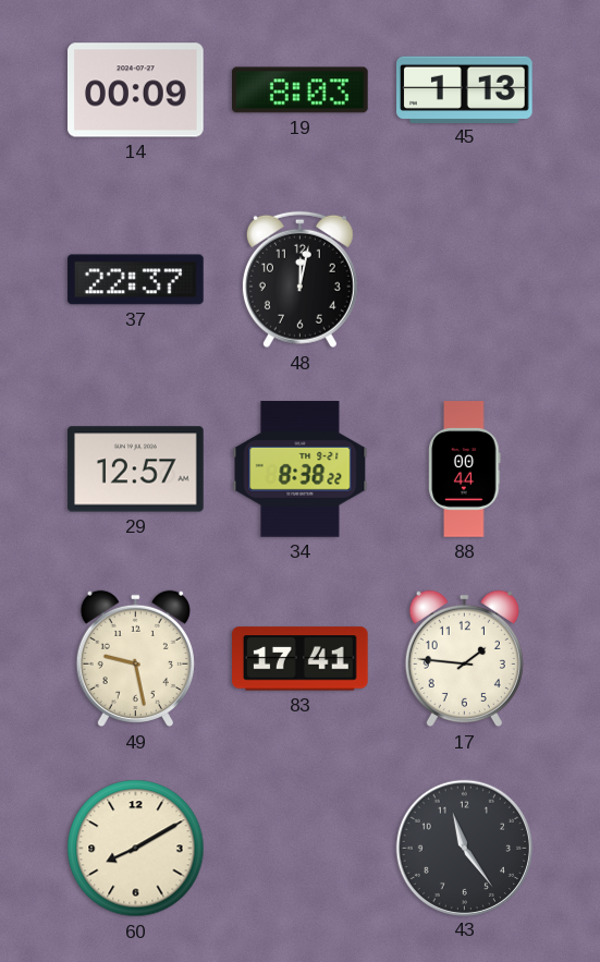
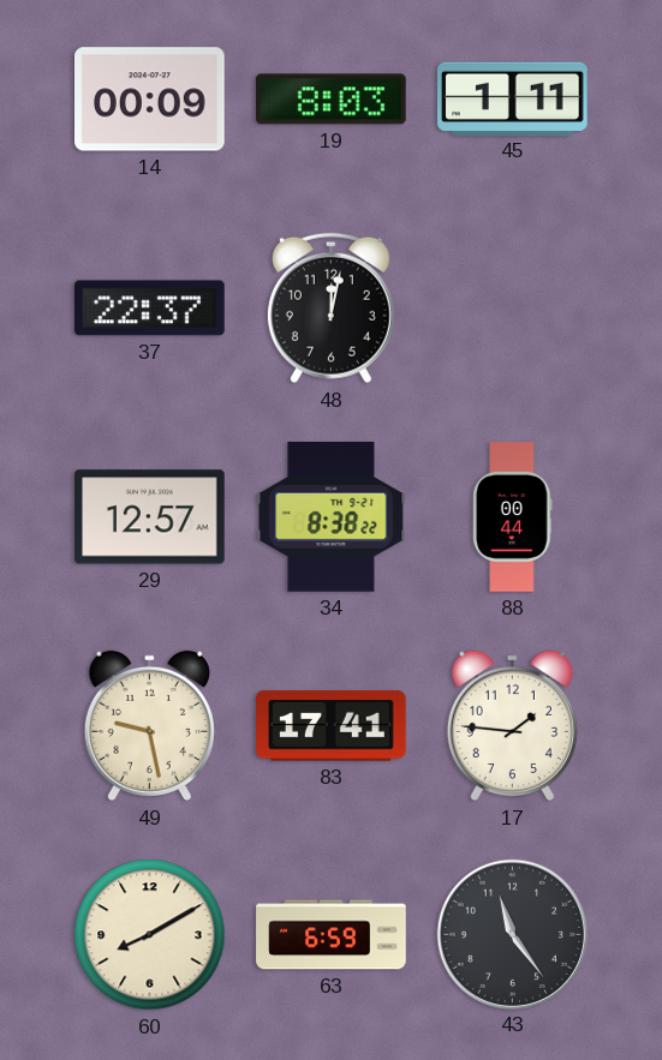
45: 1:13 -> 1:11
63: none -> 6:59
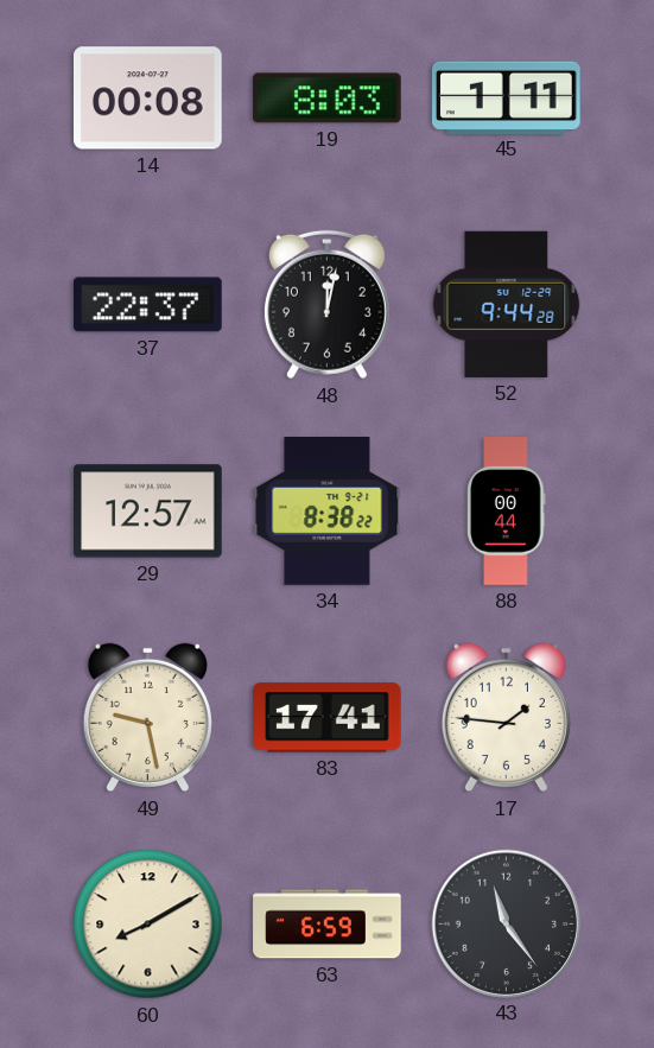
14: 00:09 -> 00:08
52: none -> 9:44
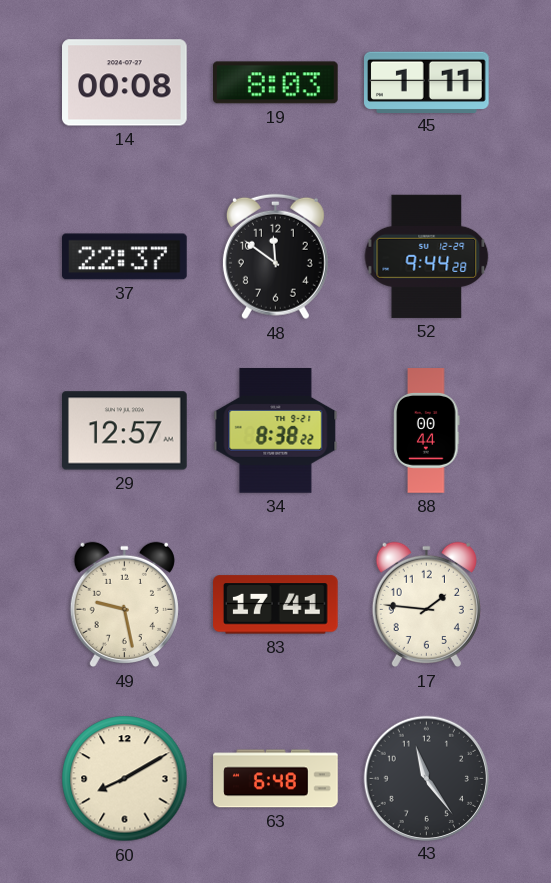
48: 12:02 -> 11:51
63: 6:59 -> 6:48
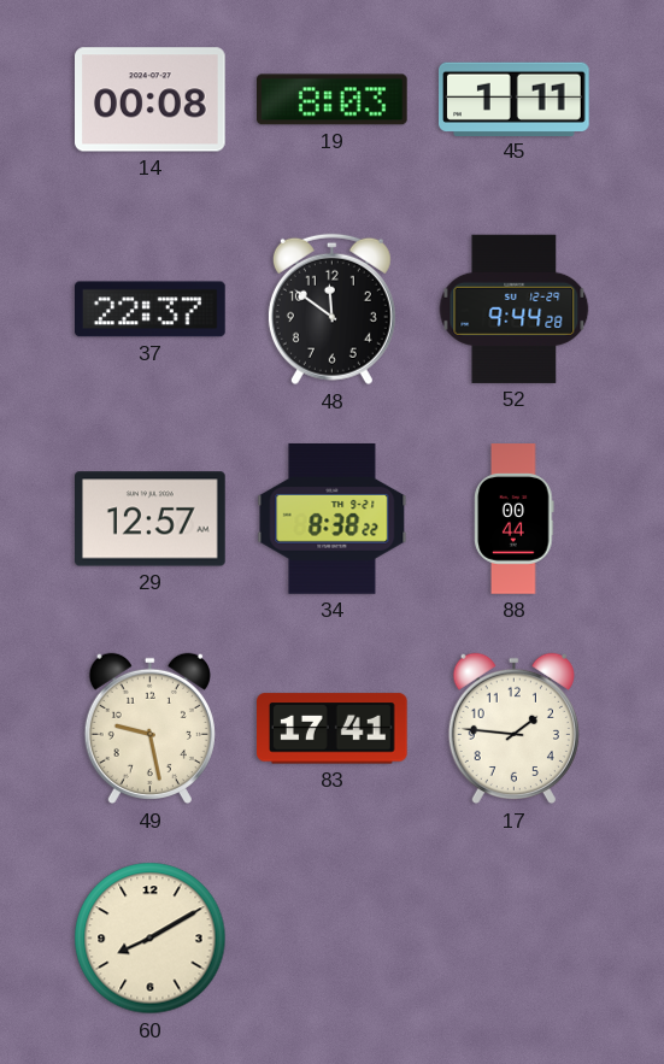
63: 6:48 -> none
43: 11:24 -> none
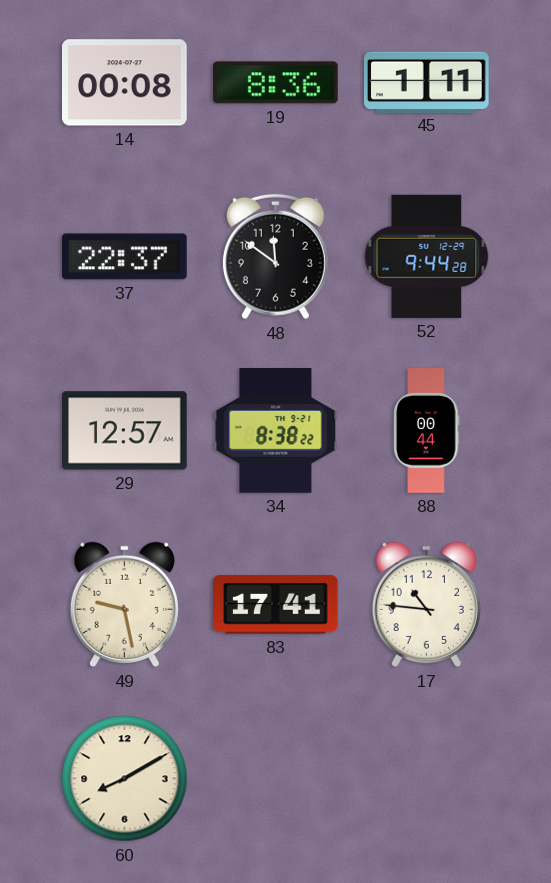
19: 8:03 -> 8:36
17: 1:46 -> 10:46
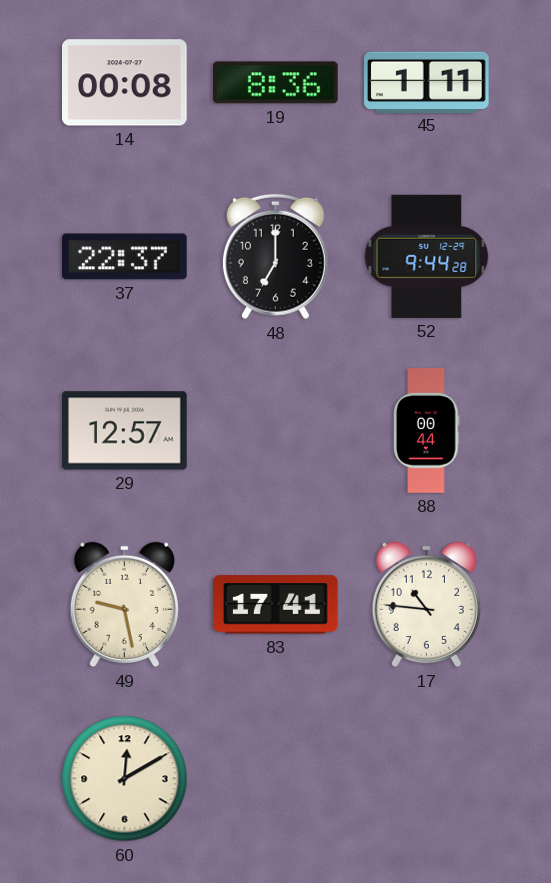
48: 11:51 -> 7:00
34: 8:38 -> none
60: 8:10 -> 12:10
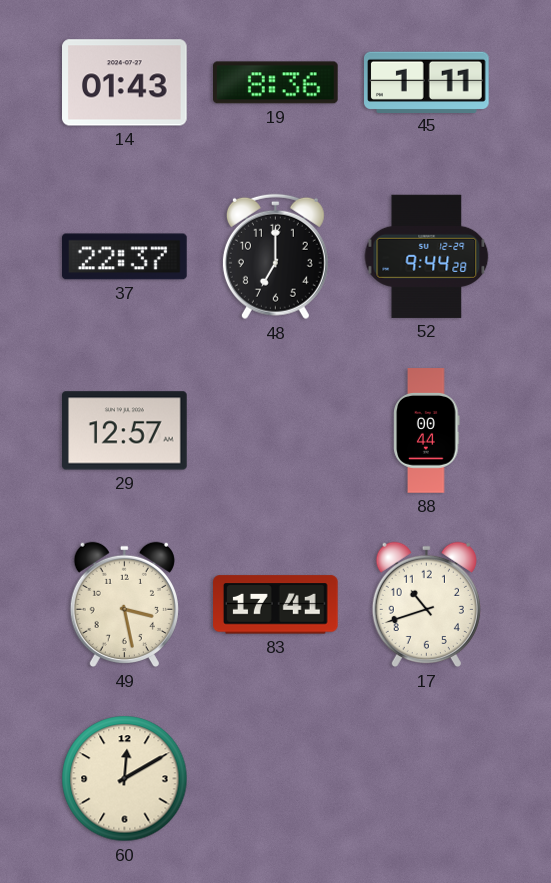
14: 00:08 -> 01:43
49: 9:28 -> 3:28
17: 10:46 -> 10:42
